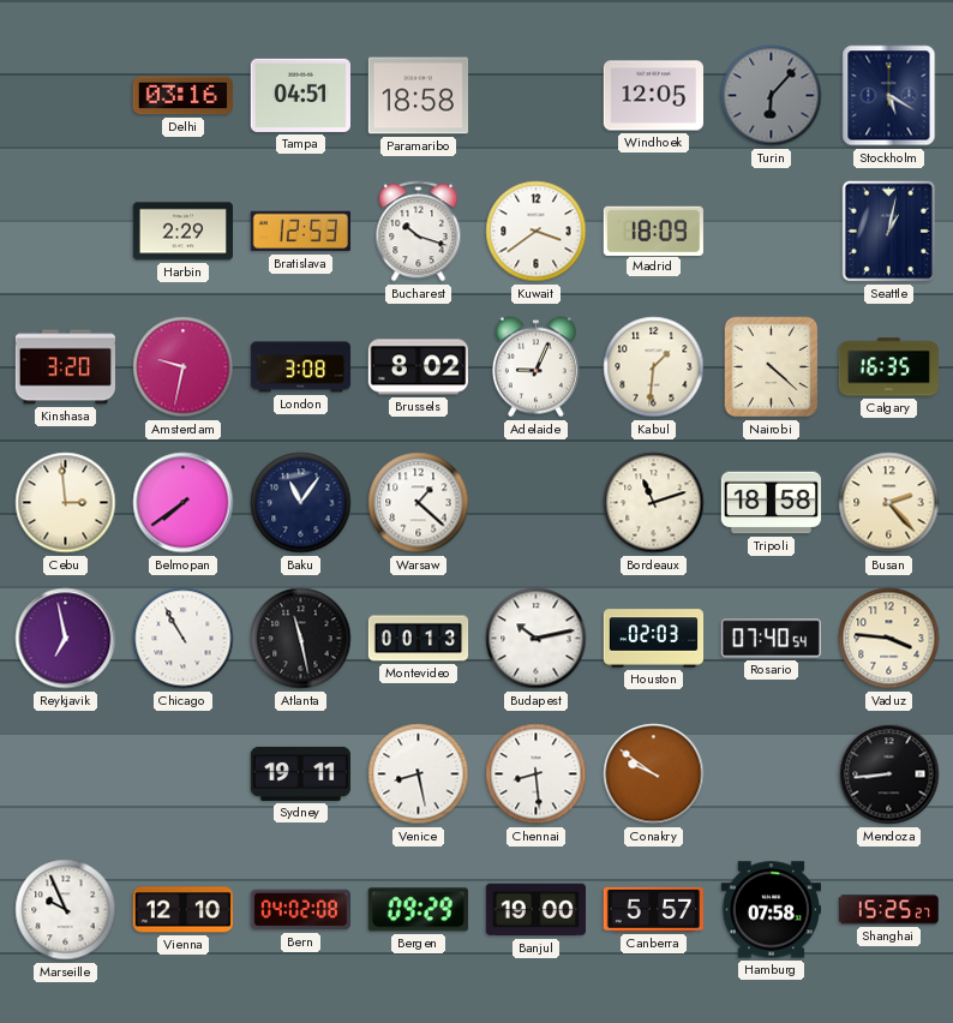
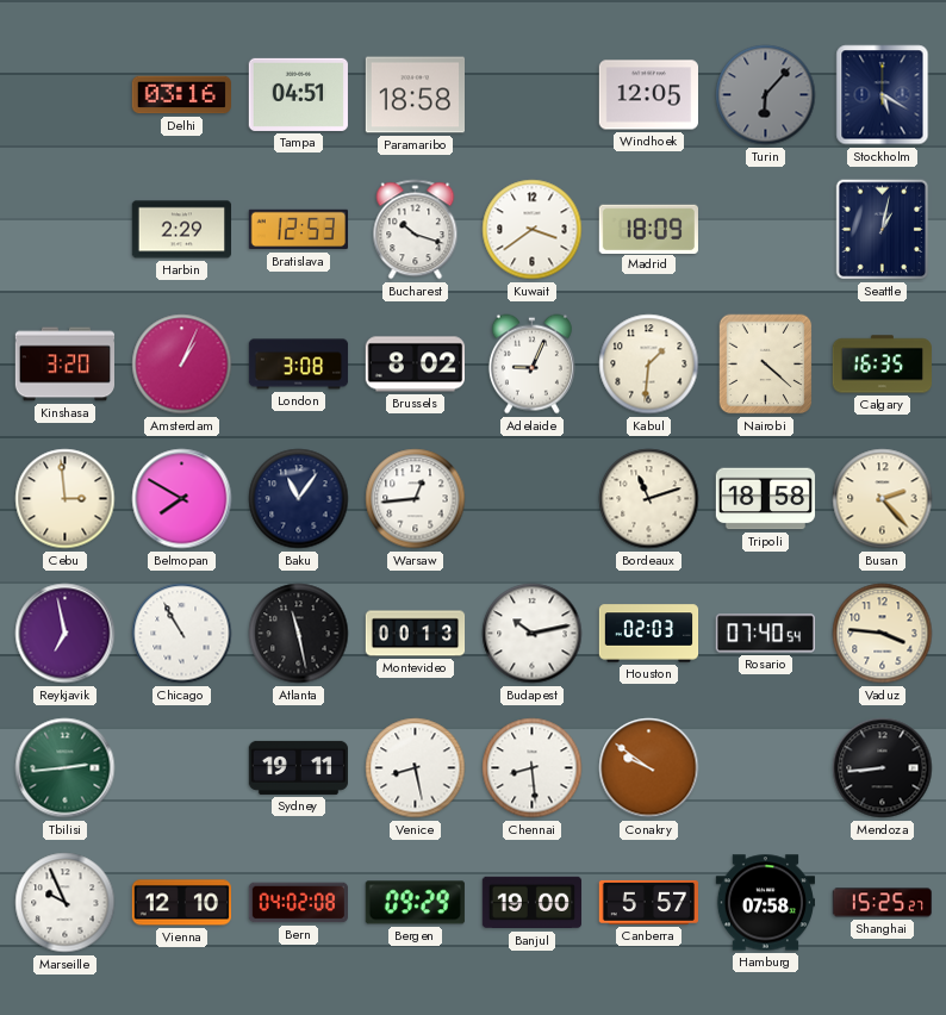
Amsterdam: 9:32 -> 1:04
Belmopan: 7:39 -> 7:50
Warsaw: 1:22 -> 12:44
Tbilisi: none -> 2:44
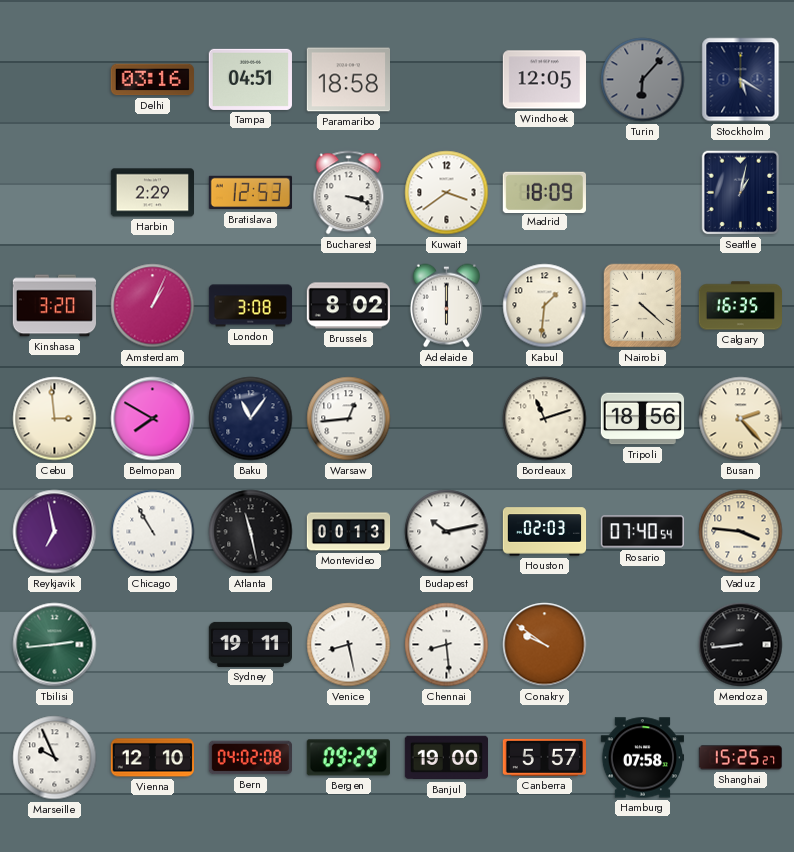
Bucharest: 10:18 -> 3:18
Adelaide: 9:04 -> 6:00
Tripoli: 18:58 -> 18:56
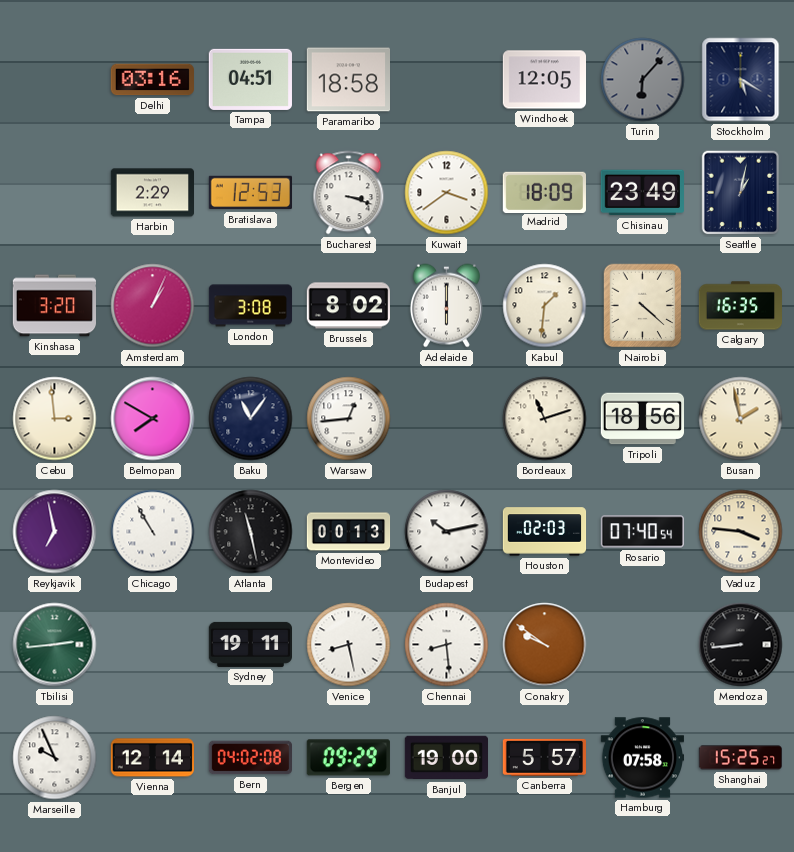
Chisinau: none -> 23:49
Busan: 2:23 -> 1:58
Vienna: 12:10 -> 12:14
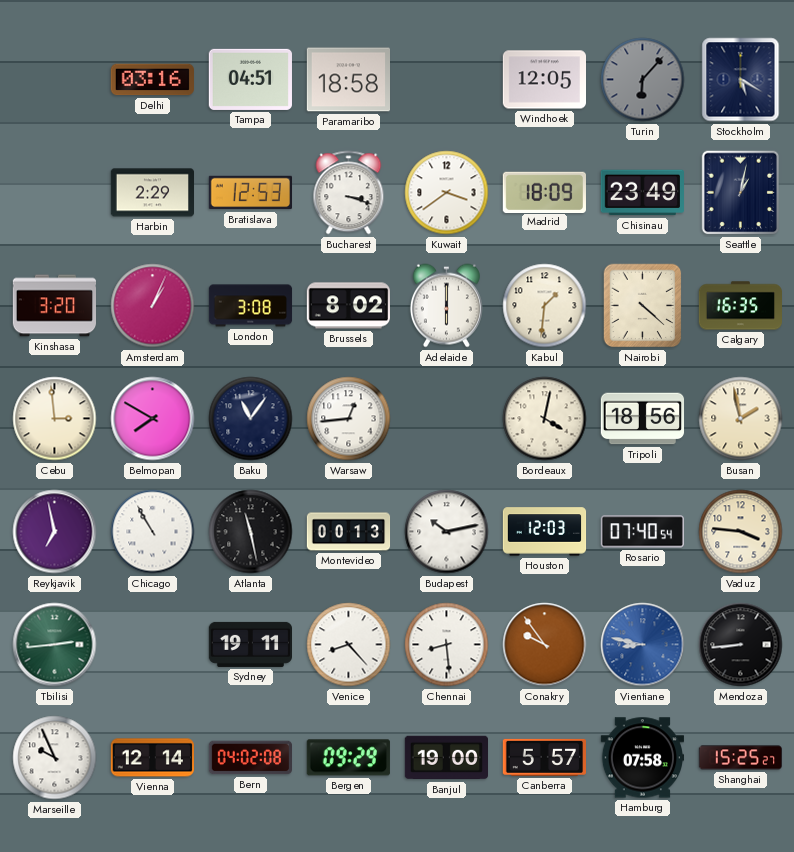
Bordeaux: 11:12 -> 4:02
Houston: 02:03 -> 12:03
Venice: 8:28 -> 8:23
Conakry: 9:51 -> 9:54
Vientiane: none -> 8:47
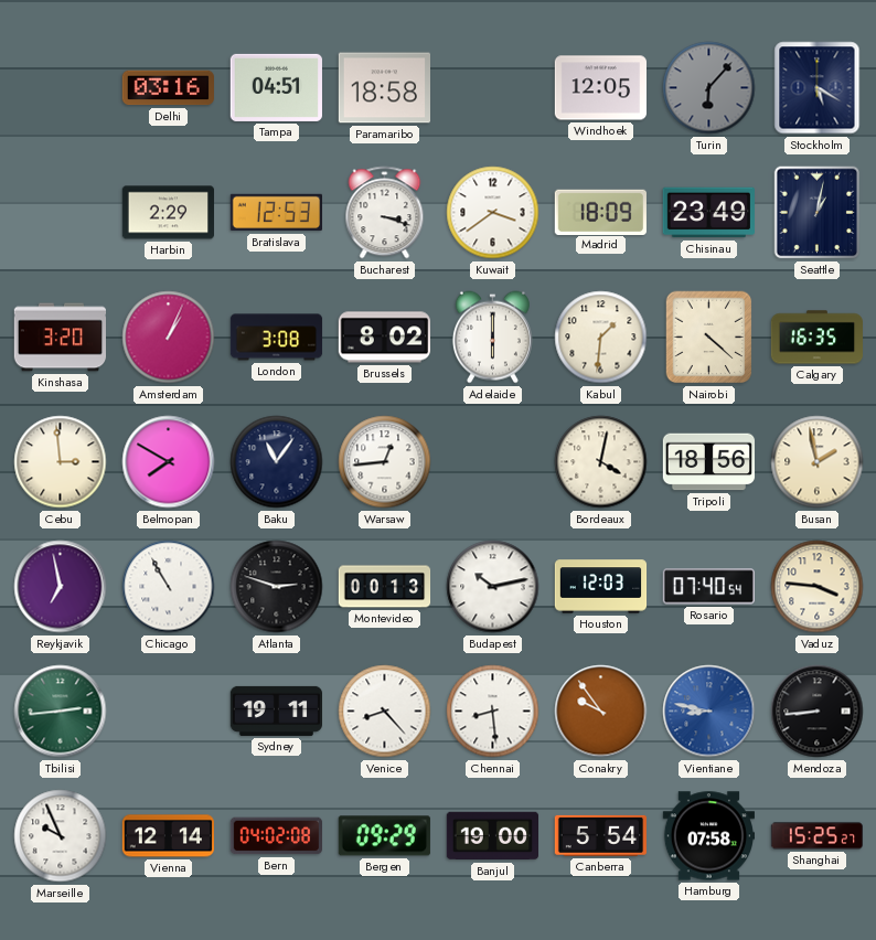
Atlanta: 11:28 -> 2:48
Canberra: 5:57 -> 5:54
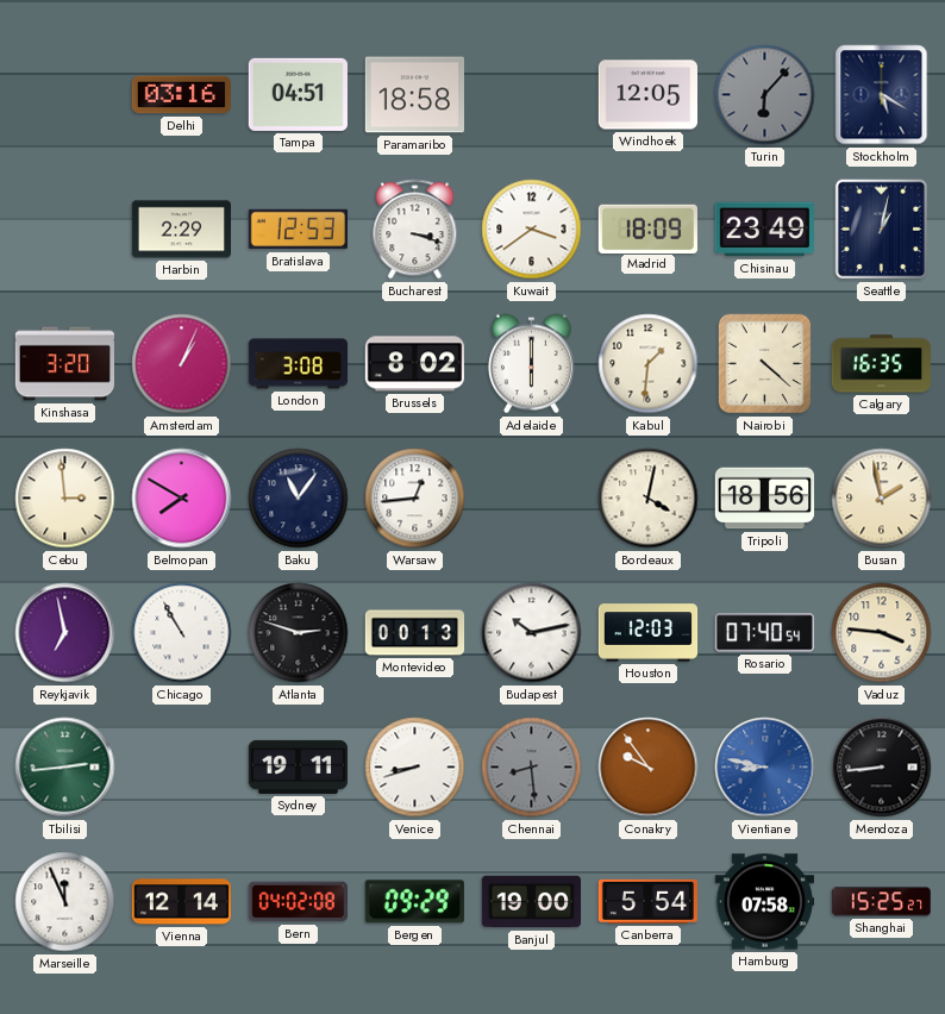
Venice: 8:23 -> 8:42
Chennai dial: white -> grey
Marseille: 9:56 -> 11:56
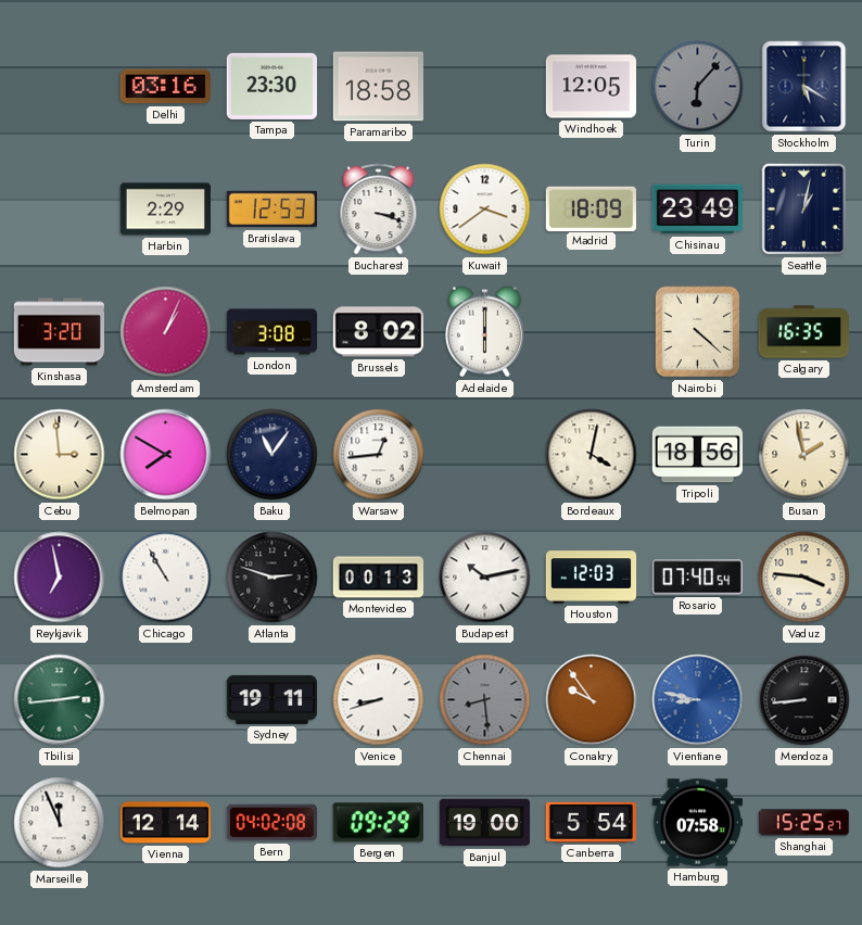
Tampa: 04:51 -> 23:30
Kabul: 1:31 -> none
